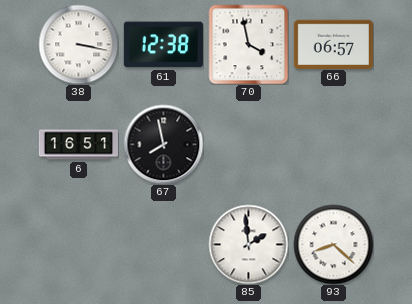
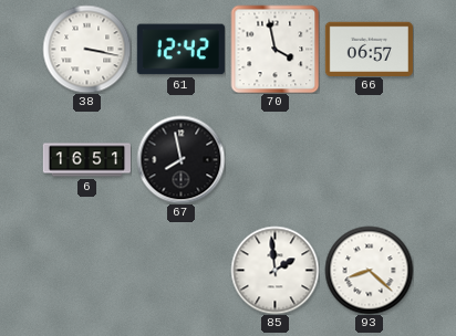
61: 12:38 -> 12:42
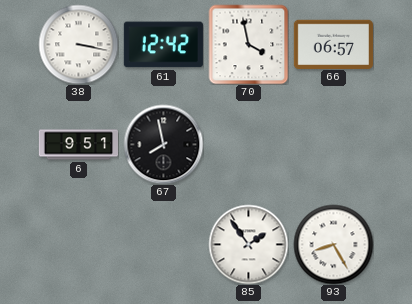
6: 16:51 -> 9:51
85: 1:59 -> 1:54
93: 8:22 -> 8:25
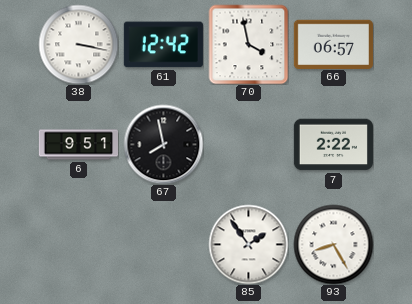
7: none -> 2:22
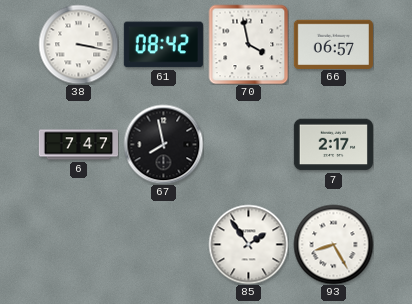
61: 12:42 -> 08:42
6: 9:51 -> 7:47
7: 2:22 -> 2:17
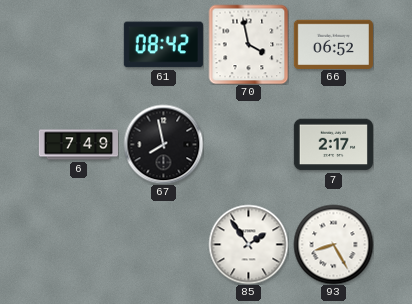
38: 3:17 -> none
66: 06:57 -> 06:52
6: 7:47 -> 7:49
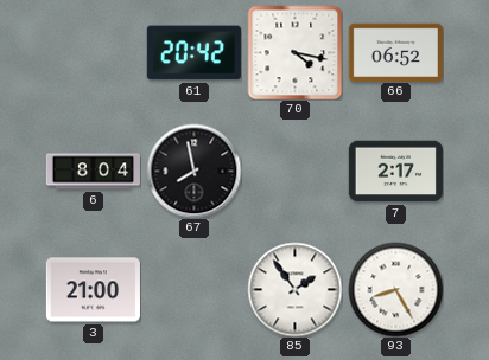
61: 08:42 -> 20:42
70: 3:58 -> 4:17
6: 7:49 -> 8:04
3: none -> 21:00
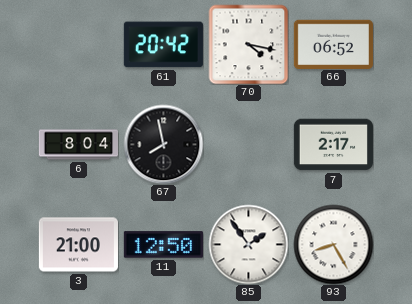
11: none -> 12:50
